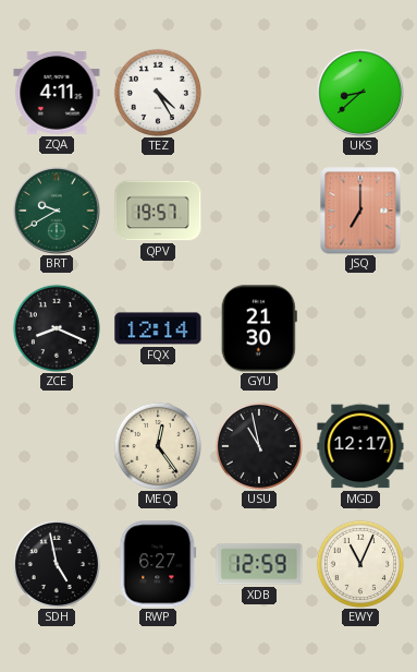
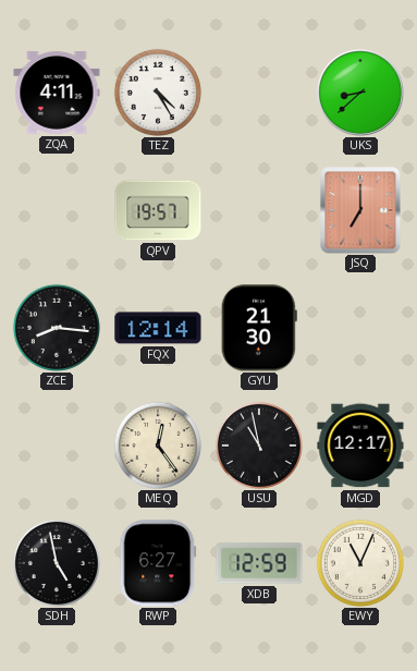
BRT: 9:40 -> none
ZCE: 8:19 -> 8:16
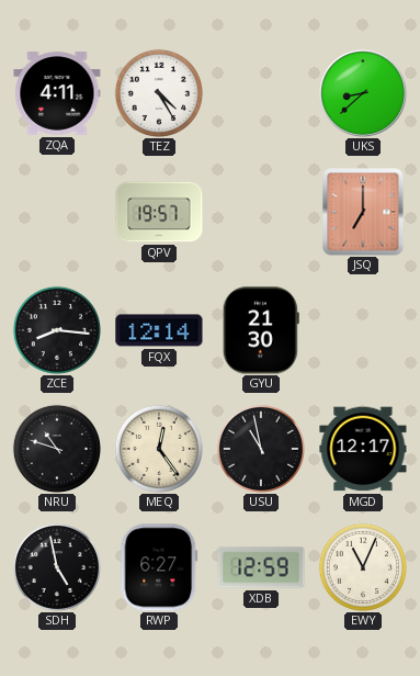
NRU: none -> 10:48
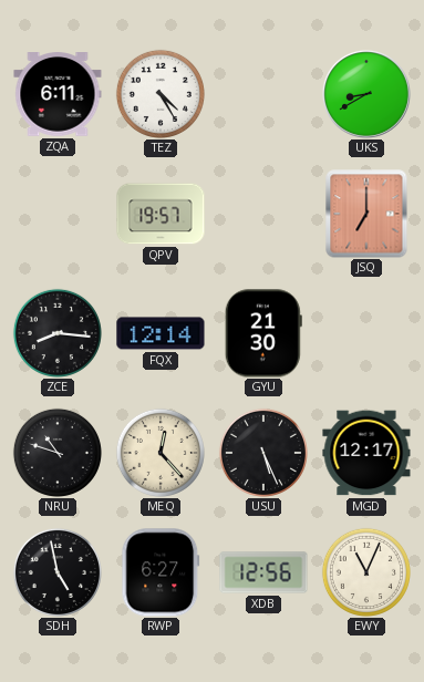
ZQA: 4:11 -> 6:11
UKS: 8:38 -> 8:40
MEQ: 12:24 -> 12:23
USU: 10:58 -> 5:26
XDB: 12:59 -> 12:56
